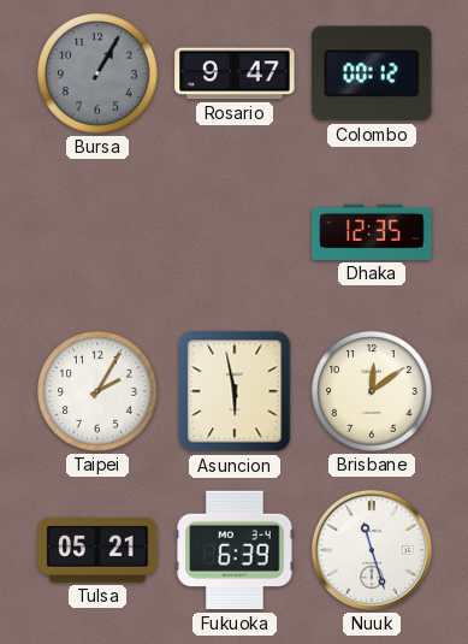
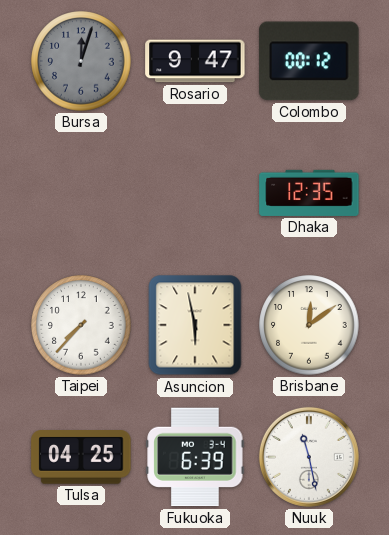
Bursa: 1:05 -> 12:03
Taipei: 2:05 -> 7:37
Tulsa: 05:21 -> 04:25
Nuuk: 11:27 -> 11:28
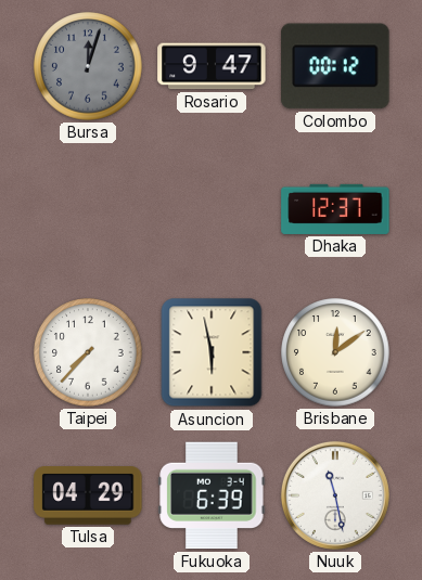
Dhaka: 12:35 -> 12:37
Tulsa: 04:25 -> 04:29
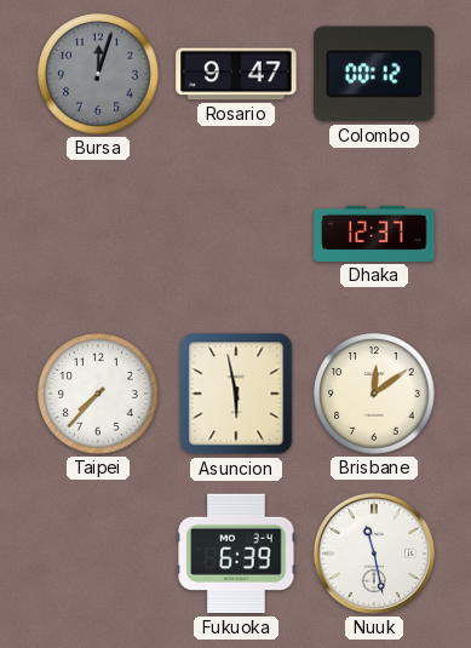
Tulsa: 04:29 -> none
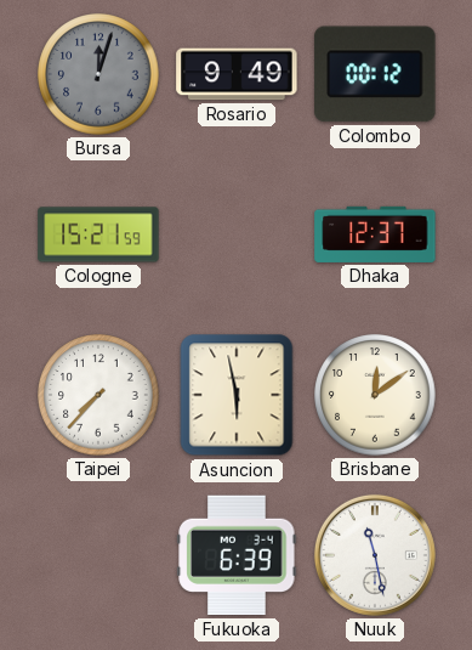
Rosario: 9:47 -> 9:49
Cologne: none -> 15:21
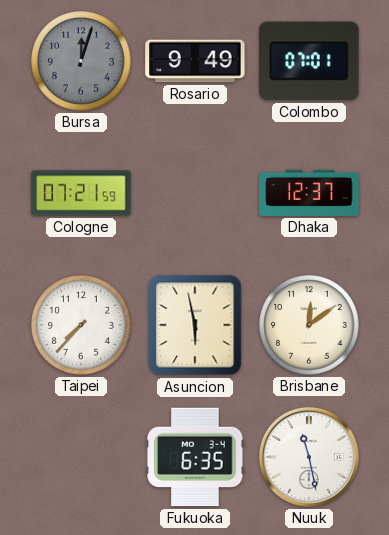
Colombo: 00:12 -> 07:01
Cologne: 15:21 -> 07:21
Fukuoka: 6:39 -> 6:35
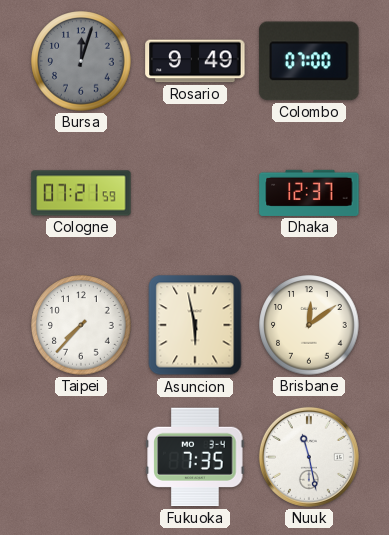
Colombo: 07:01 -> 07:00
Fukuoka: 6:35 -> 7:35
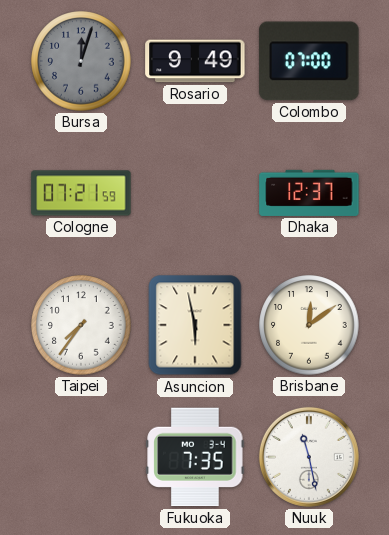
Taipei: 7:37 -> 7:36
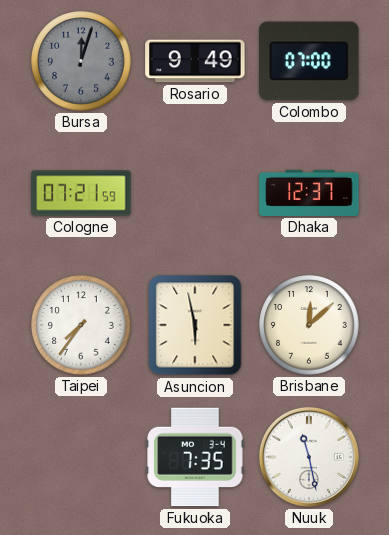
Brisbane: 12:09 -> 12:08
